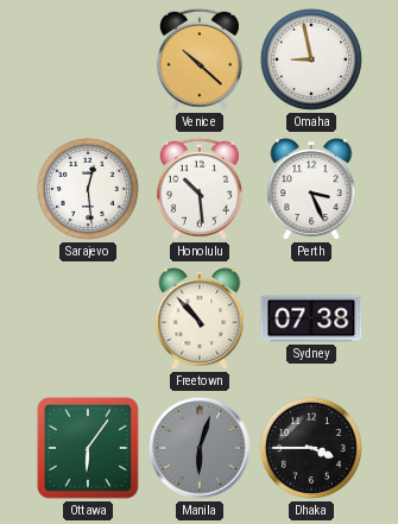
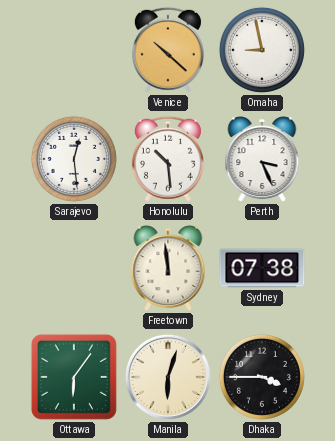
Freetown: 10:53 -> 11:59
Manila dial: grey -> cream
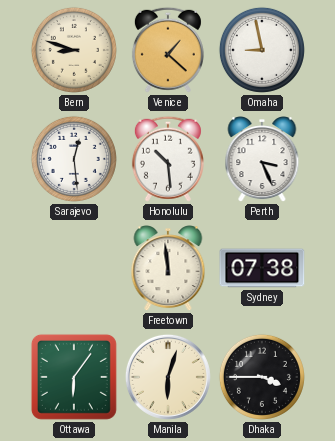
Bern: none -> 8:48
Venice: 10:22 -> 1:22
